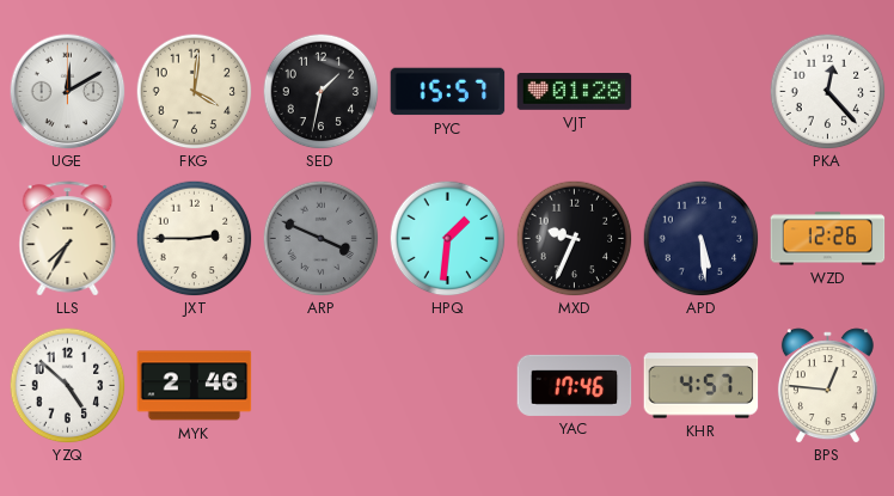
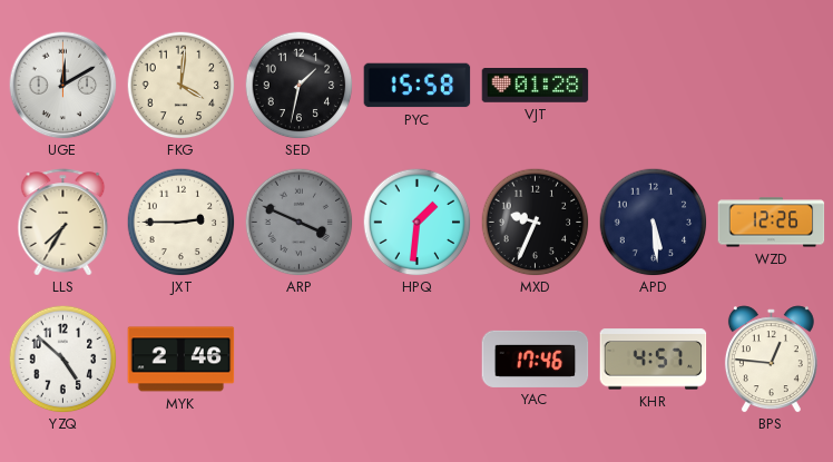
PYC: 15:57 -> 15:58
PKA: 12:23 -> none
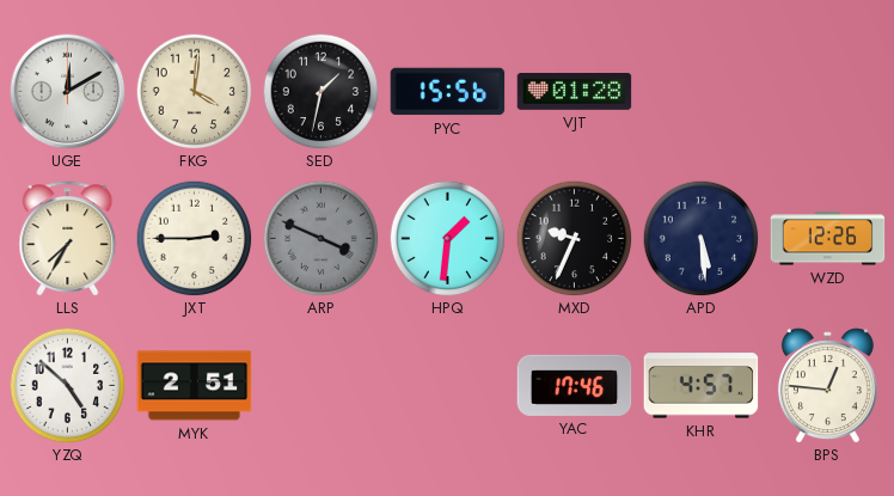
PYC: 15:58 -> 15:56
MYK: 2:46 -> 2:51
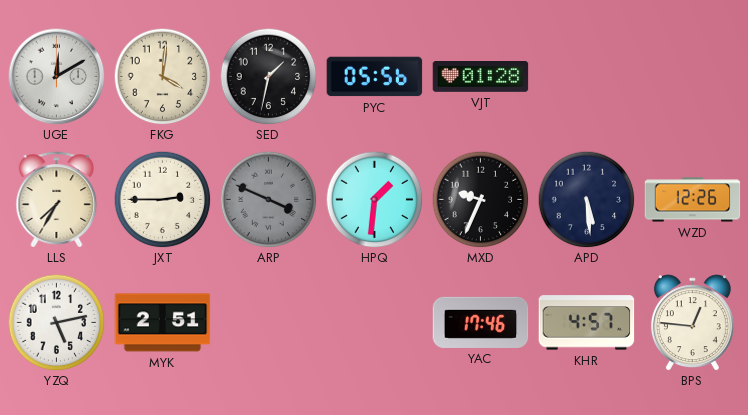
PYC: 15:56 -> 05:56
YZQ: 4:52 -> 5:13
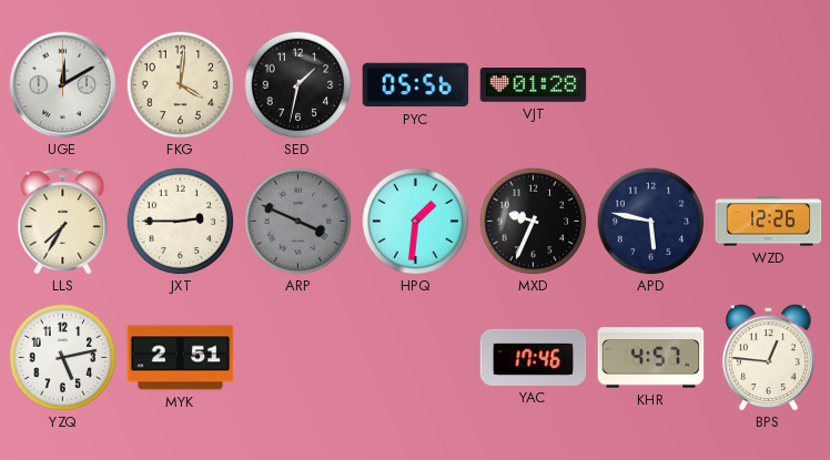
APD: 5:29 -> 5:47
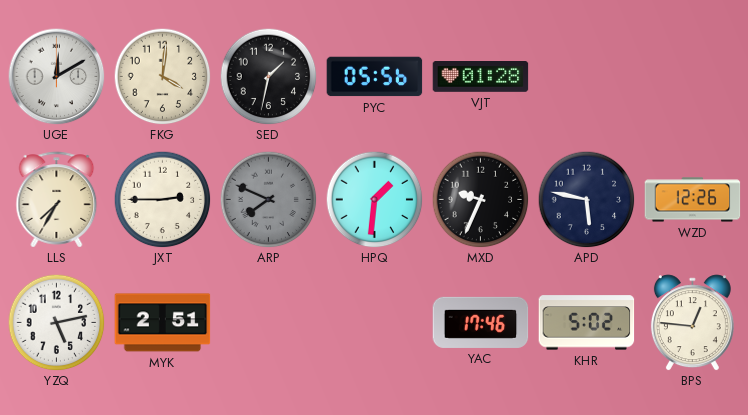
ARP: 3:49 -> 7:49
KHR: 4:57 -> 5:02
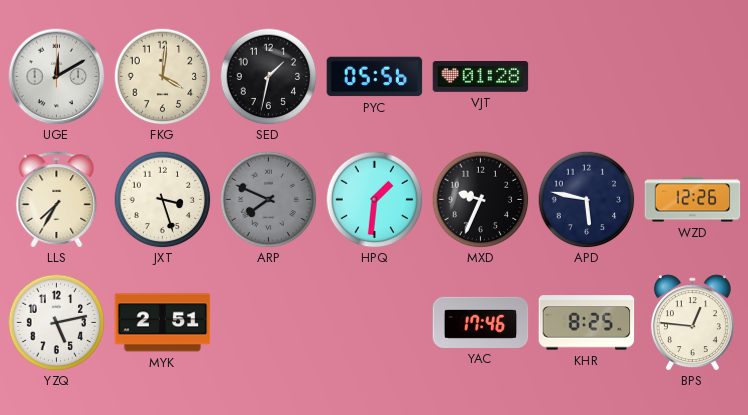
JXT: 2:45 -> 3:27
KHR: 5:02 -> 8:25
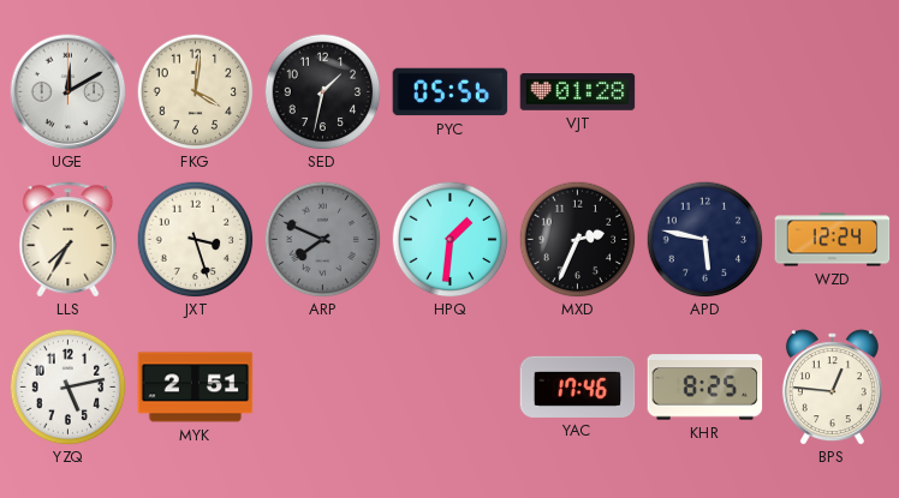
MXD: 9:34 -> 2:34
WZD: 12:26 -> 12:24
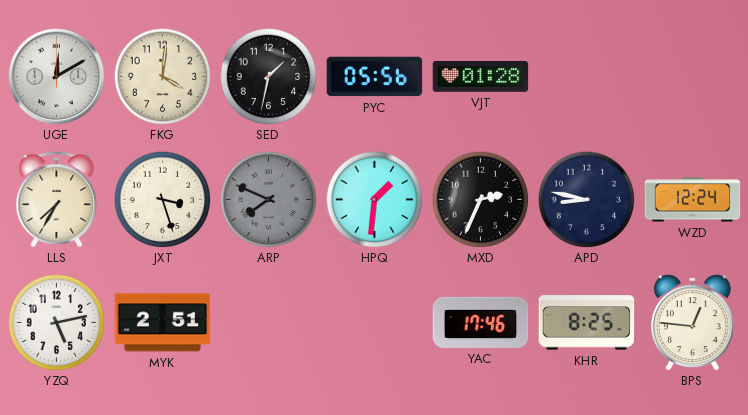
APD: 5:47 -> 8:47
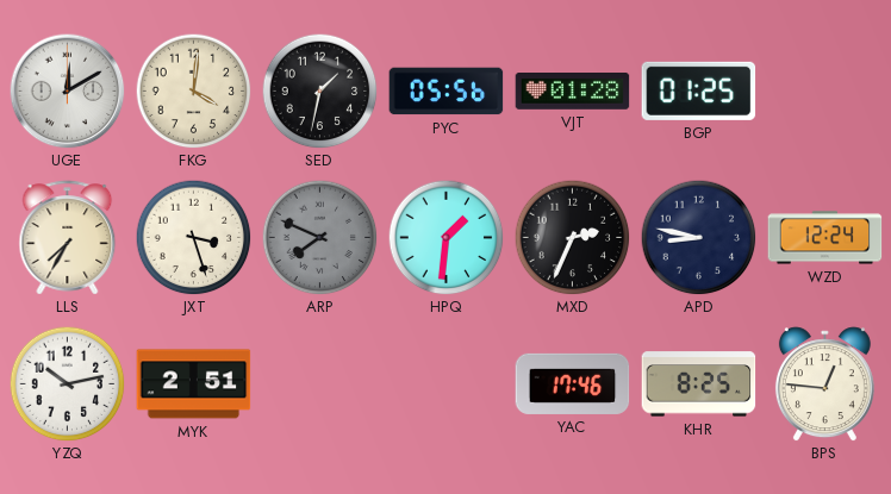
BGP: none -> 01:25
YZQ: 5:13 -> 10:13
